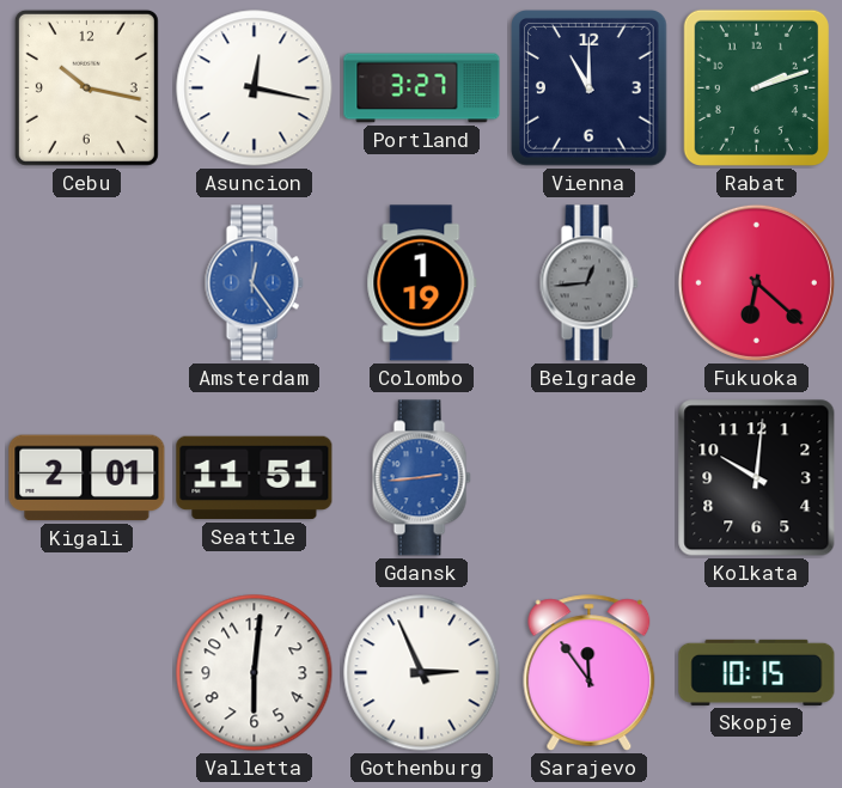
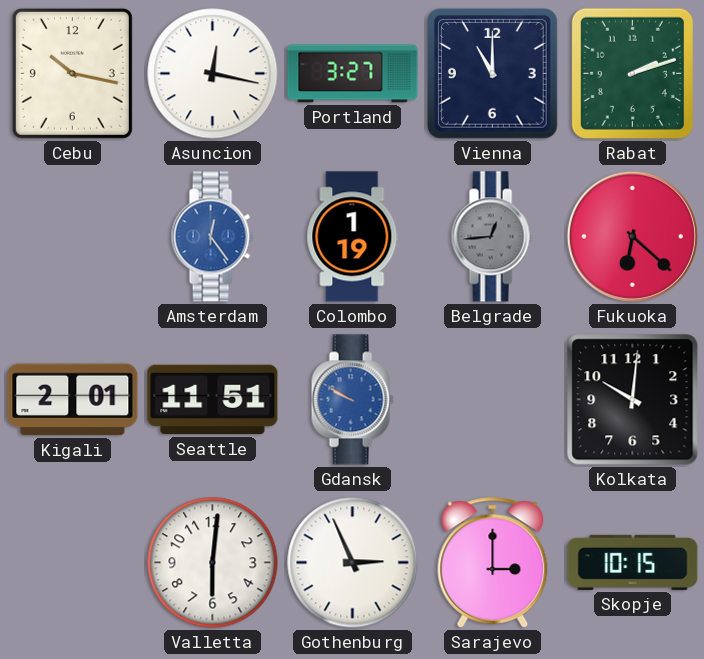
Gdansk: 2:44 -> 9:50
Sarajevo: 11:54 -> 3:00
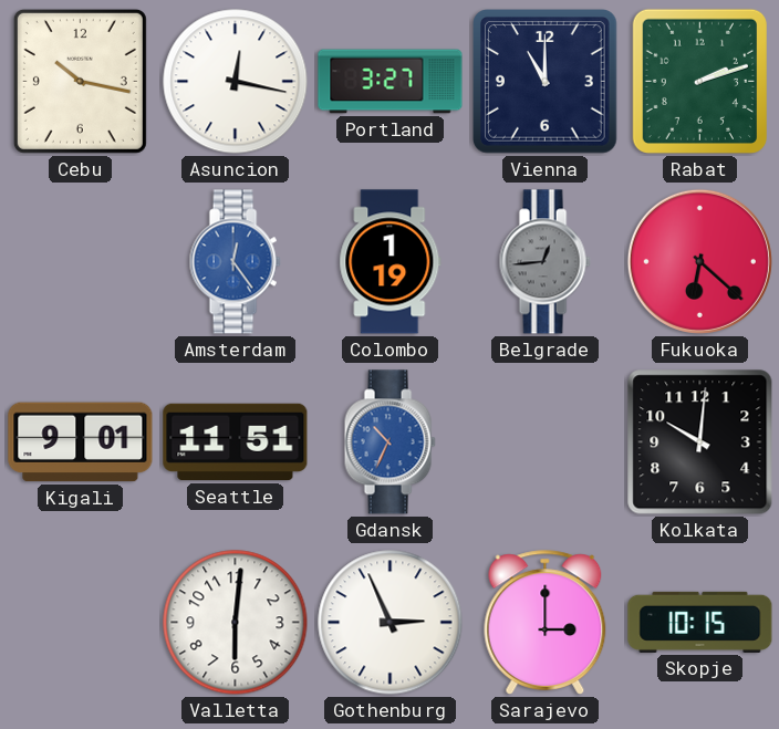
Kigali: 2:01 -> 9:01
Gdansk: 9:50 -> 10:34
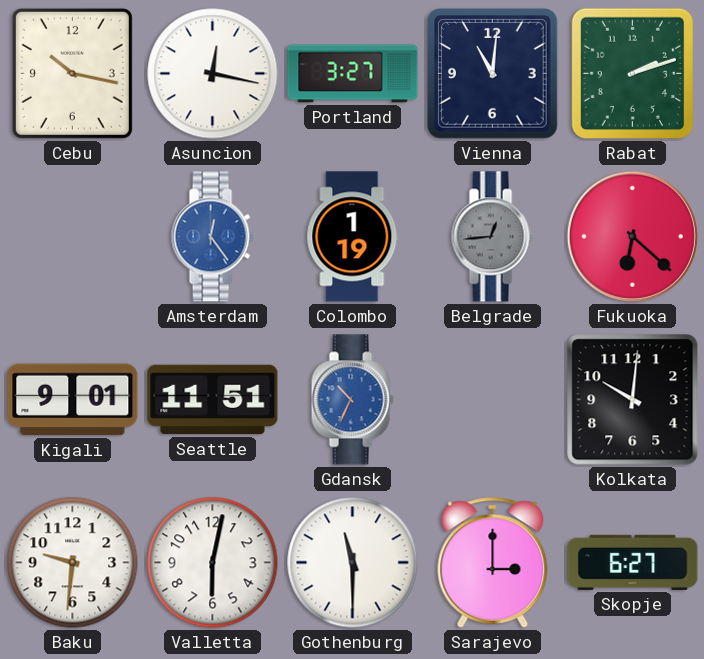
Vienna: 11:00 -> 11:01
Baku: none -> 9:31
Valletta: 6:01 -> 6:02
Gothenburg: 2:56 -> 11:30
Skopje: 10:15 -> 6:27
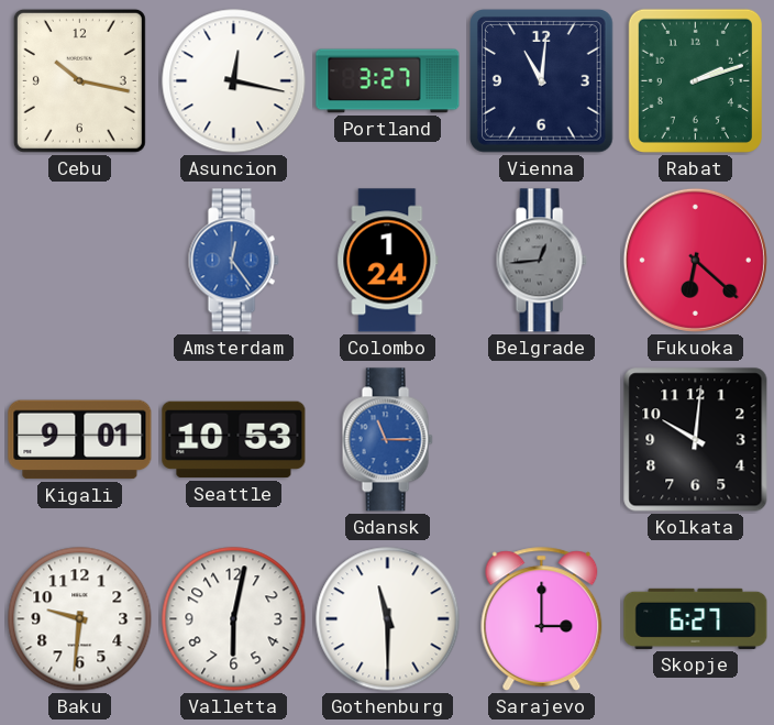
Colombo: 1:19 -> 1:24
Seattle: 11:51 -> 10:53
Gdansk: 10:34 -> 11:15
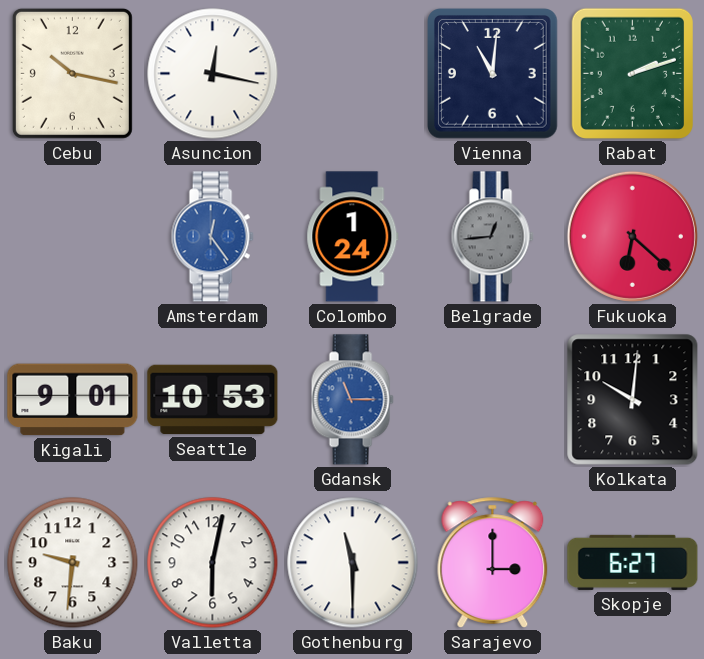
Portland: 3:27 -> none
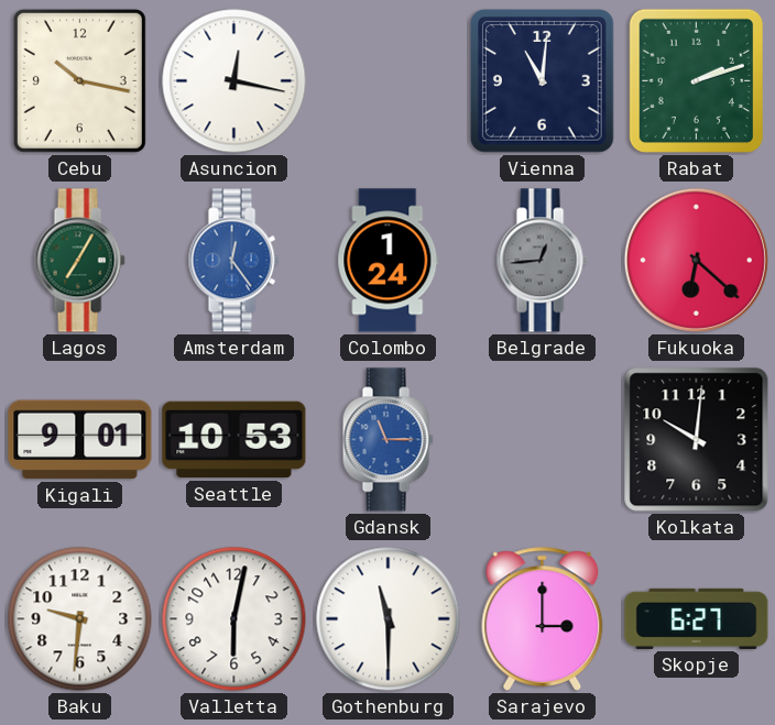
Lagos: none -> 7:05
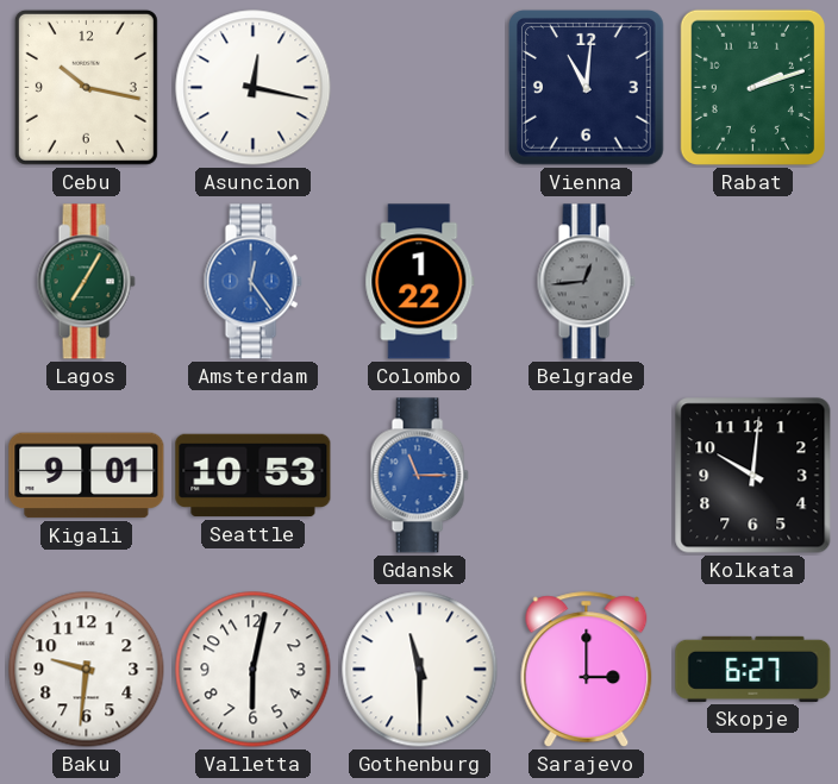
Colombo: 1:24 -> 1:22
Fukuoka: 6:22 -> none
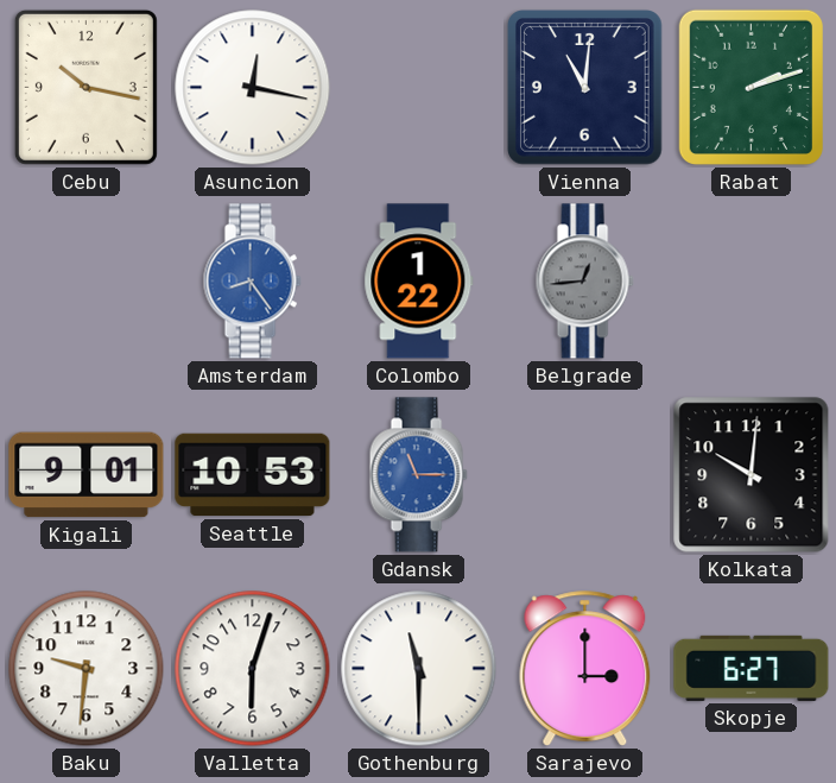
Lagos: 7:05 -> none
Amsterdam: 12:24 -> 8:24
Valletta: 6:02 -> 6:03
